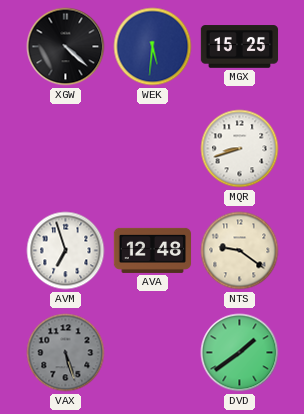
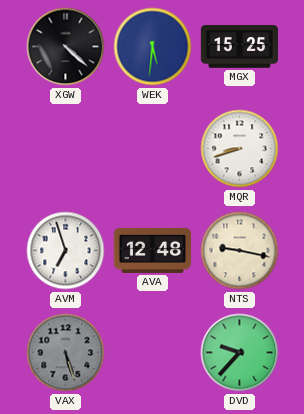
NTS: 9:21 -> 9:17
DVD: 1:39 -> 9:37
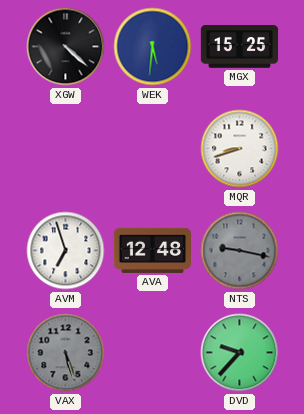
NTS dial: cream -> grey
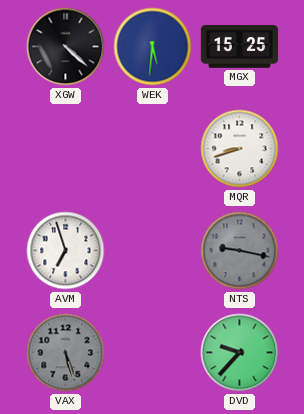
AVA: 12:48 -> none
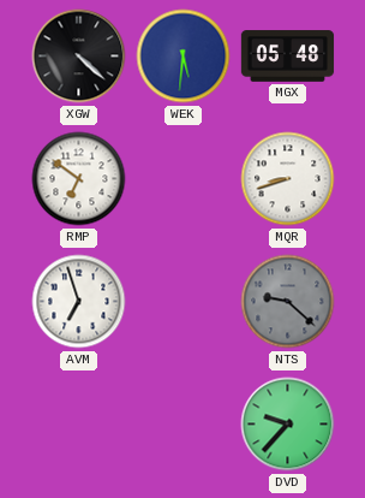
MGX: 15:25 -> 05:48
RMP: none -> 6:51
NTS: 9:17 -> 9:22
VAX: 5:27 -> none
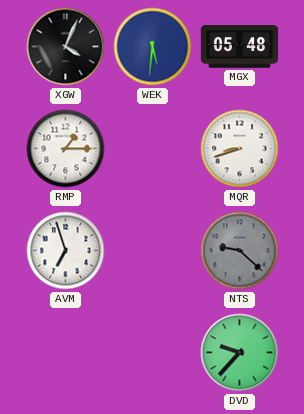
XGW: 4:22 -> 4:04
RMP: 6:51 -> 1:15
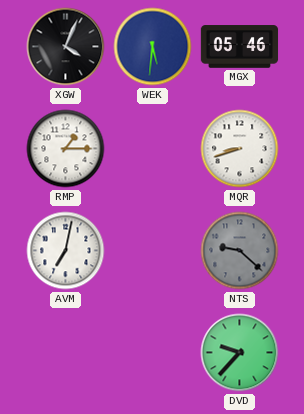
MGX: 05:48 -> 05:46
AVM: 6:57 -> 7:02
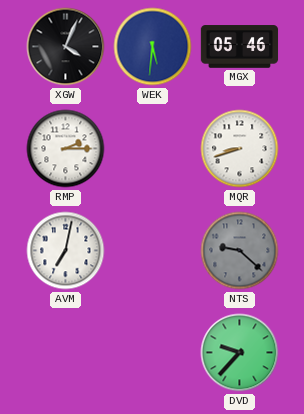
RMP: 1:15 -> 2:15
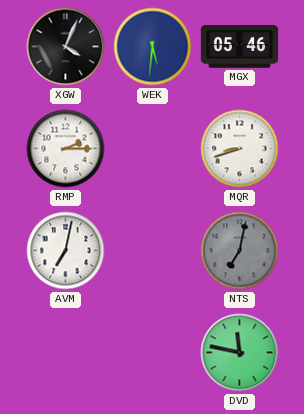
NTS: 9:22 -> 7:02
DVD: 9:37 -> 11:47
